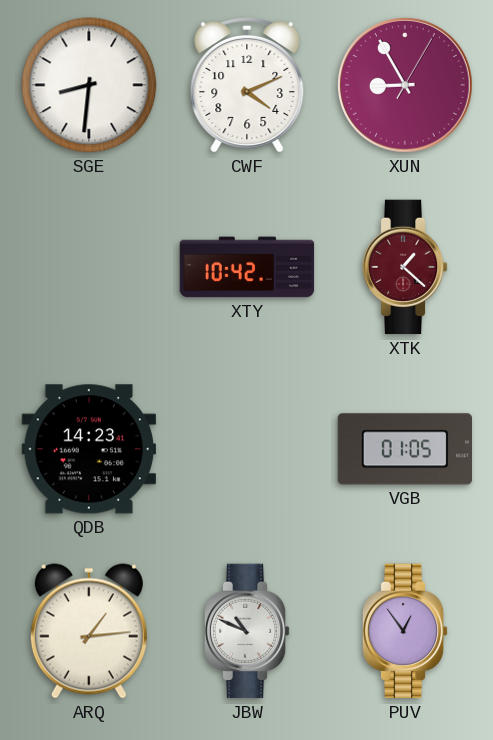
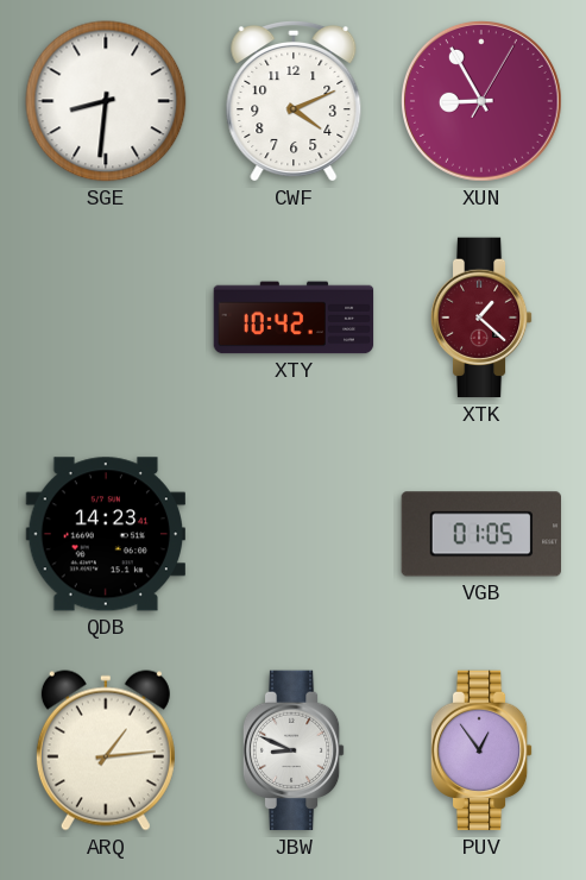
JBW: 10:49 -> 8:49
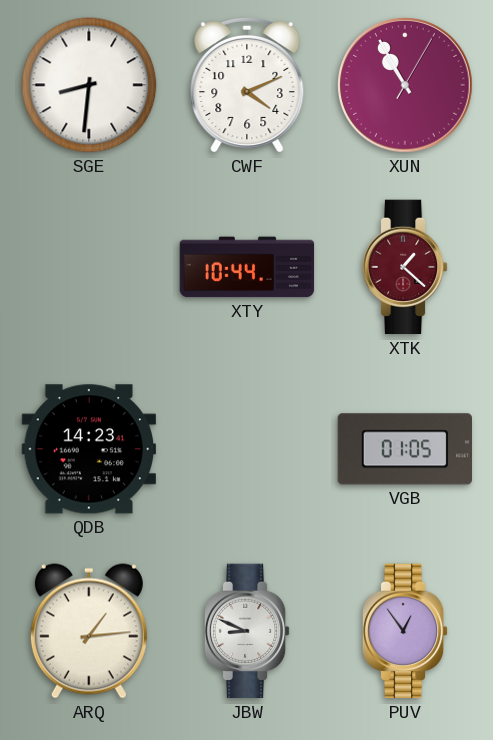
XUN: 8:55 -> 10:55
XTY: 10:42 -> 10:44
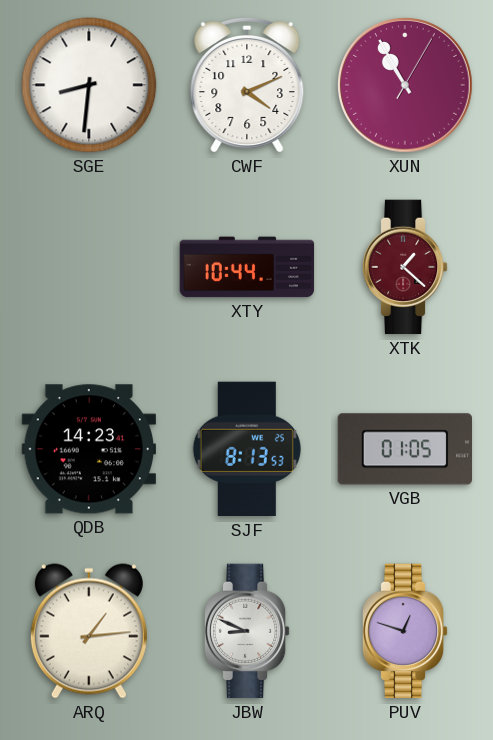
SJF: none -> 8:13
PUV: 12:54 -> 12:48
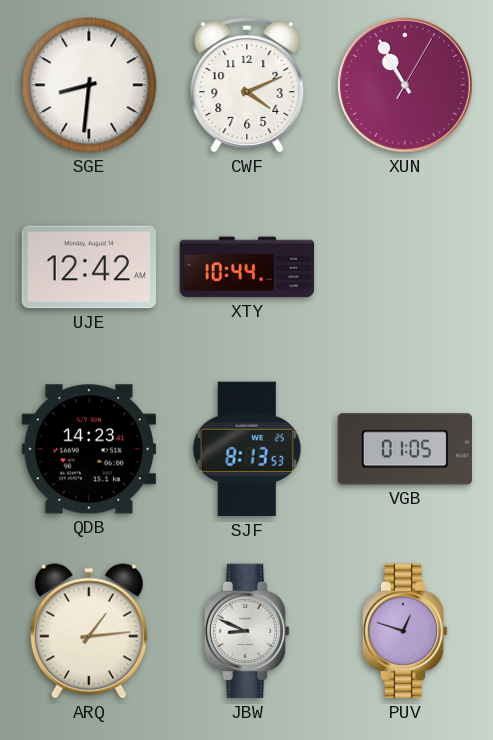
UJE: none -> 12:42
XTK: 1:22 -> none
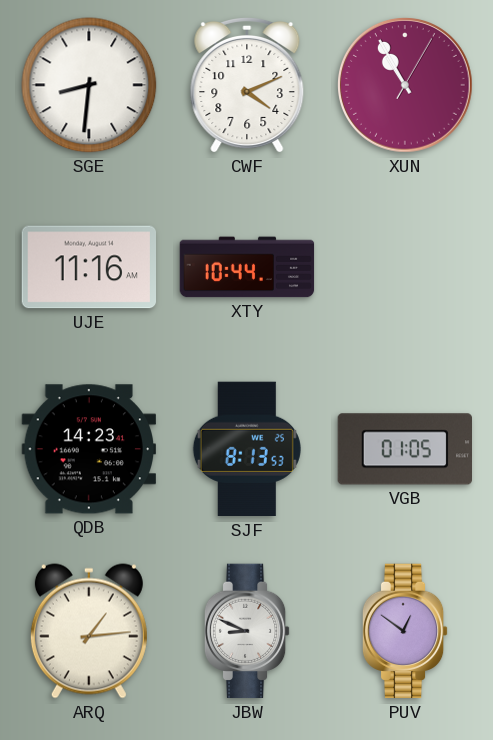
UJE: 12:42 -> 11:16
PUV: 12:48 -> 12:51
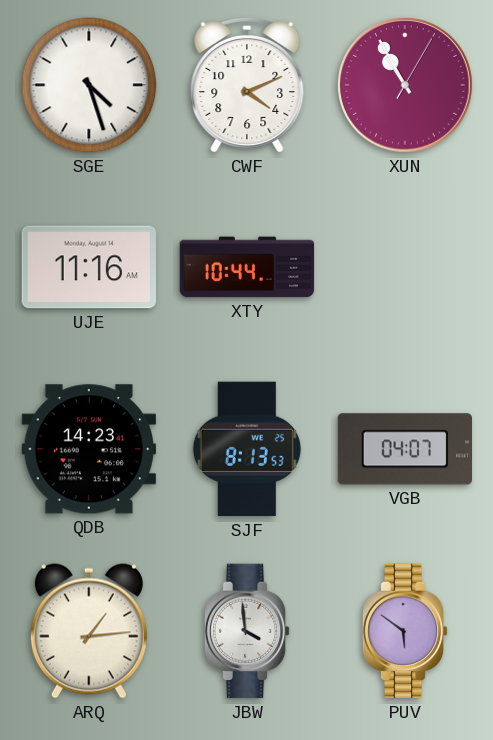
SGE: 8:31 -> 4:27
VGB: 01:05 -> 04:07
JBW: 8:49 -> 3:59
PUV: 12:51 -> 5:51
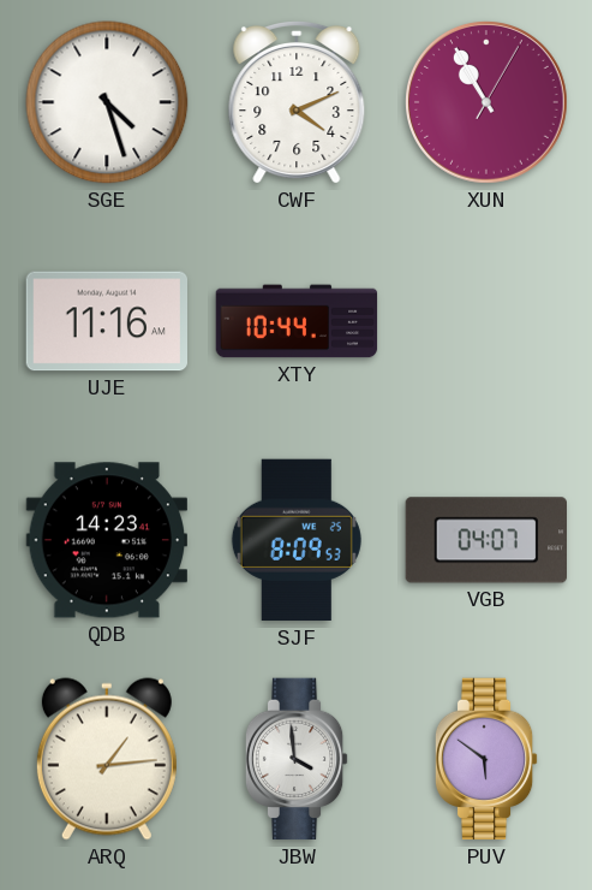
SJF: 8:13 -> 8:09
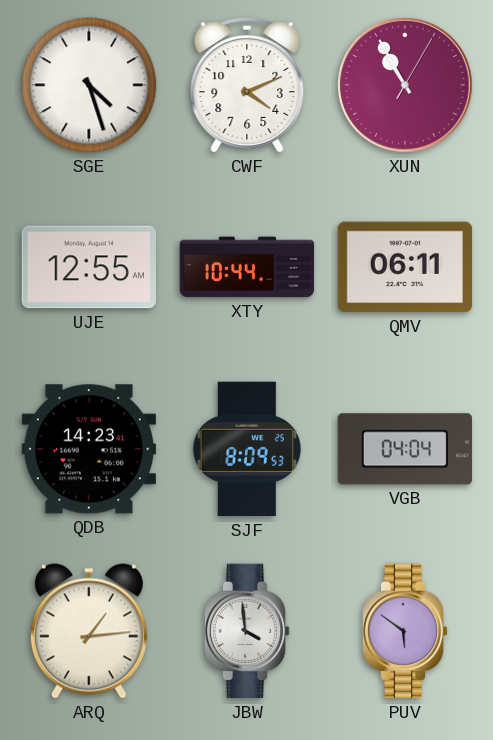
UJE: 11:16 -> 12:55
QMV: none -> 06:11
VGB: 04:07 -> 04:04
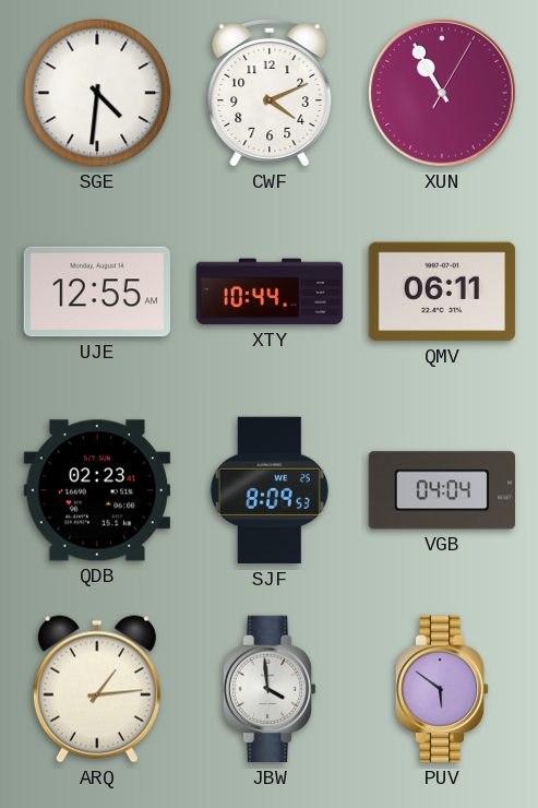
SGE: 4:27 -> 4:31
QDB: 14:23 -> 02:23
